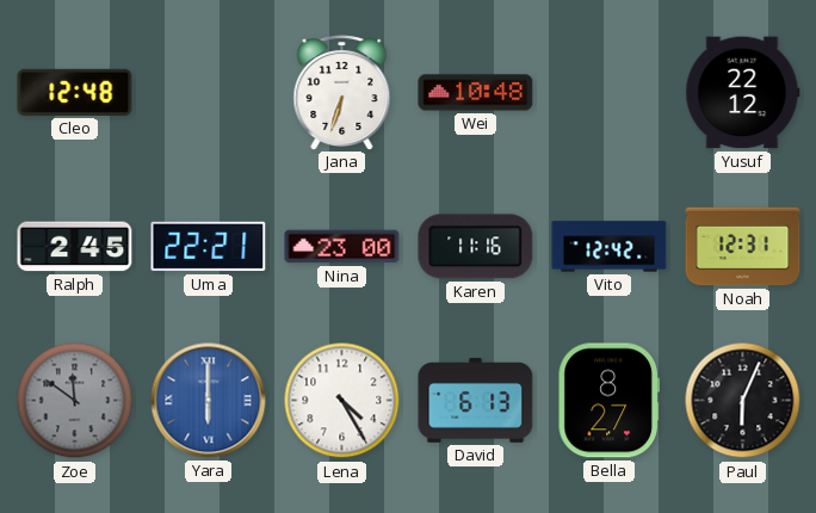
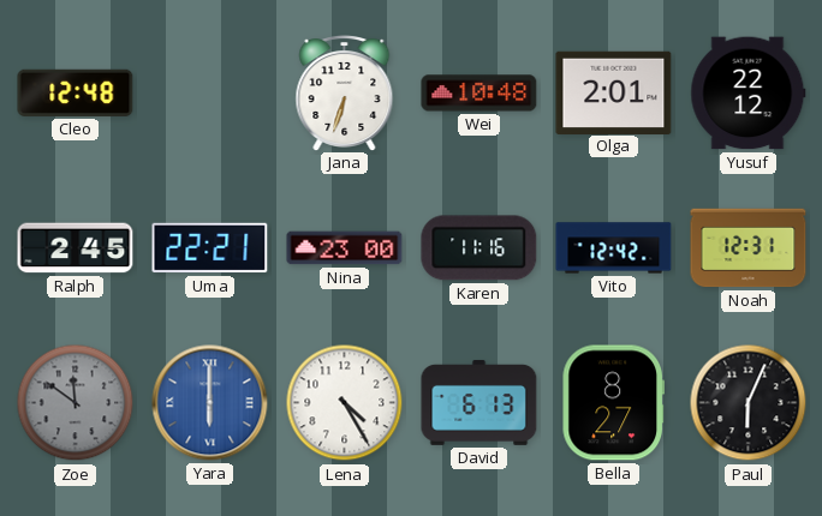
Olga: none -> 2:01
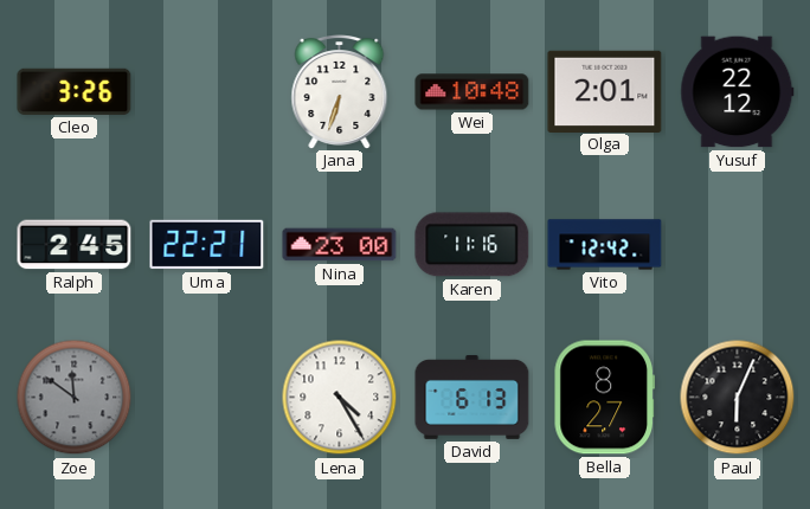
Cleo: 12:48 -> 3:26
Noah: 12:31 -> none
Yara: 6:00 -> none
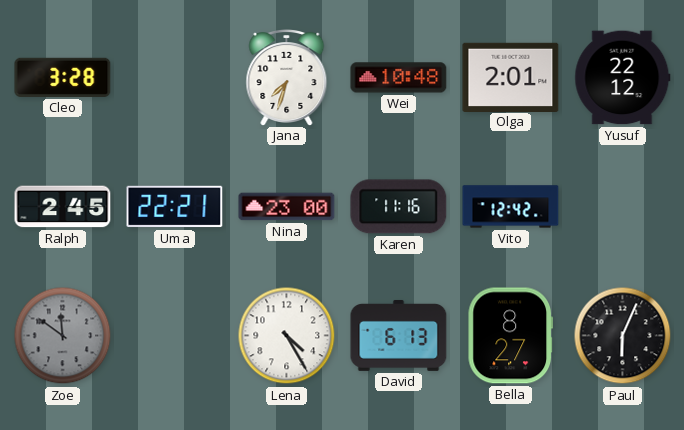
Cleo: 3:26 -> 3:28
Jana: 6:33 -> 7:33
